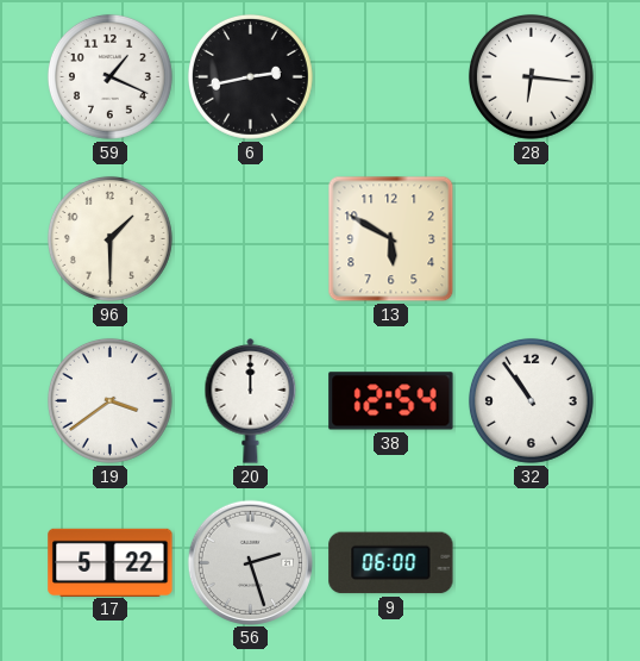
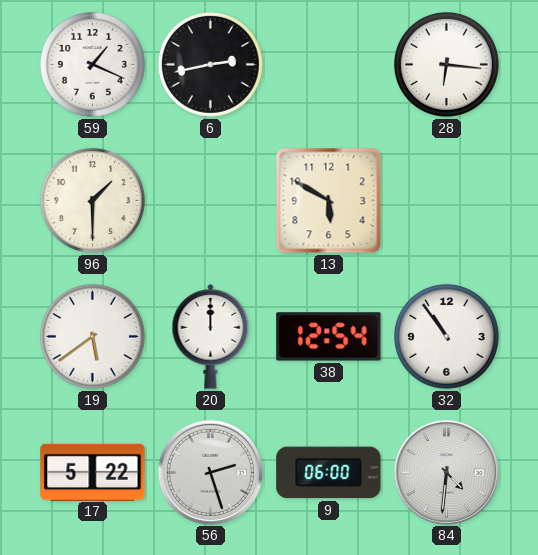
19: 3:39 -> 5:39
84: none -> 4:31
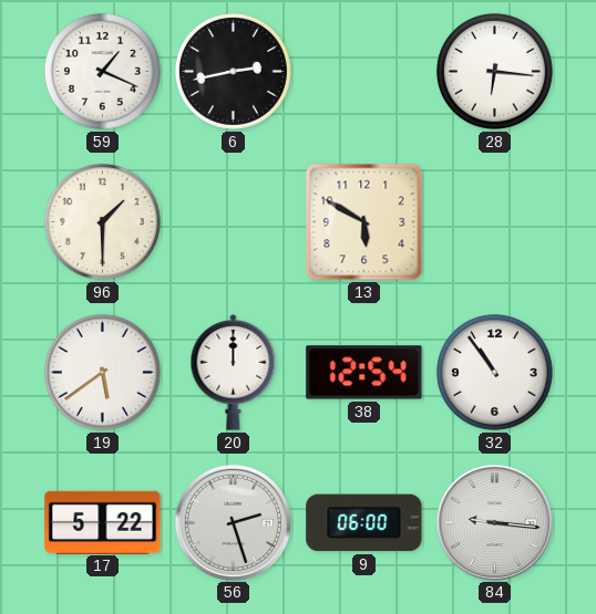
84: 4:31 -> 9:16
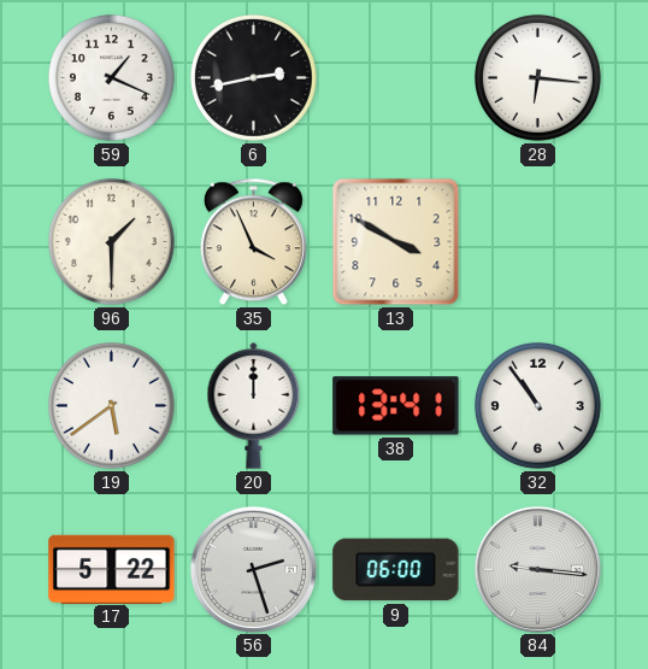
35: none -> 3:56
13: 5:50 -> 3:50
38: 12:54 -> 13:41
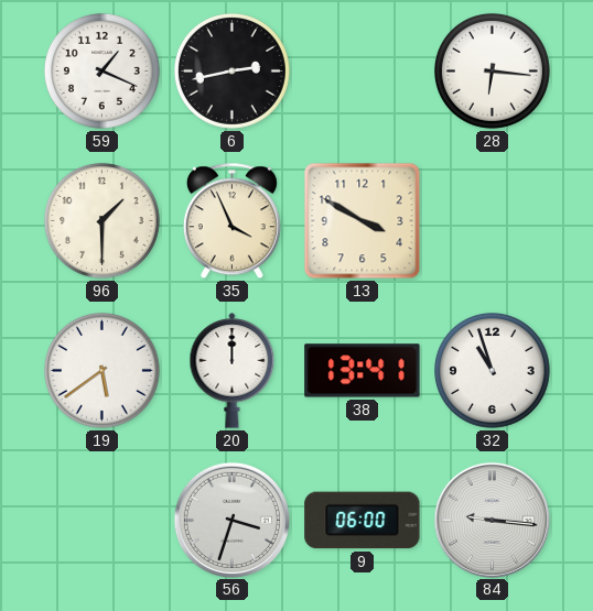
32: 10:54 -> 10:57
17: 5:22 -> none
56: 2:27 -> 3:33
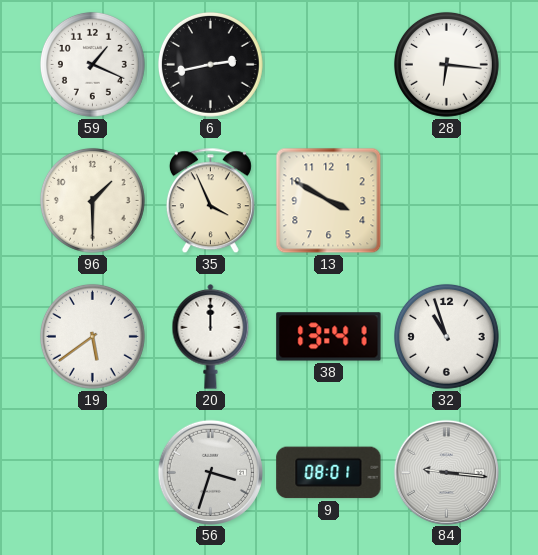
9: 06:00 -> 08:01
